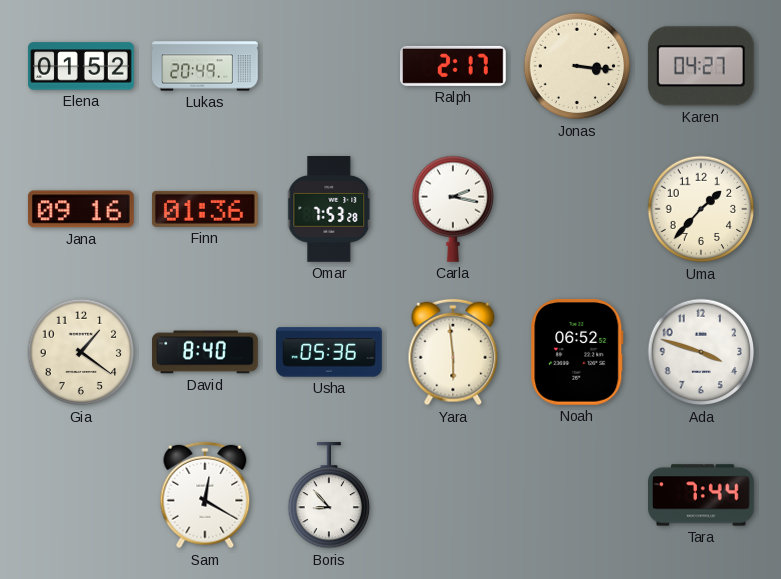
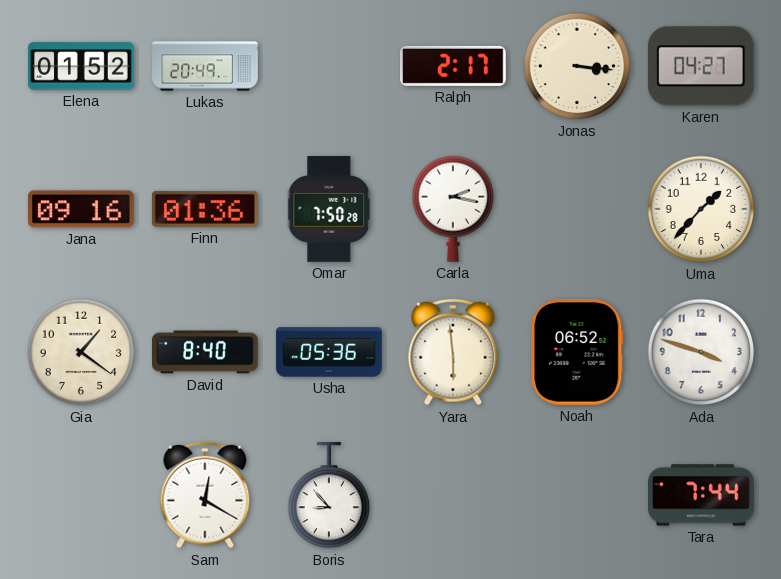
Omar: 7:53 -> 7:50
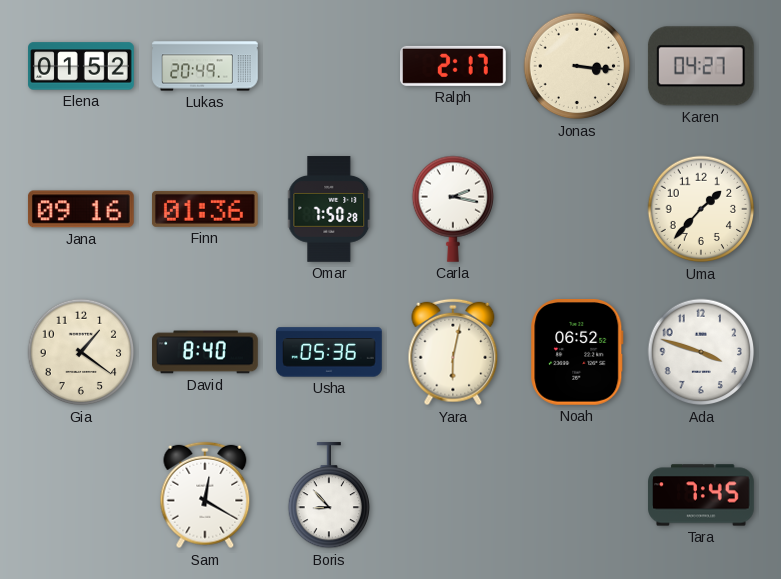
Yara: 5:59 -> 6:02
Tara: 7:44 -> 7:45
